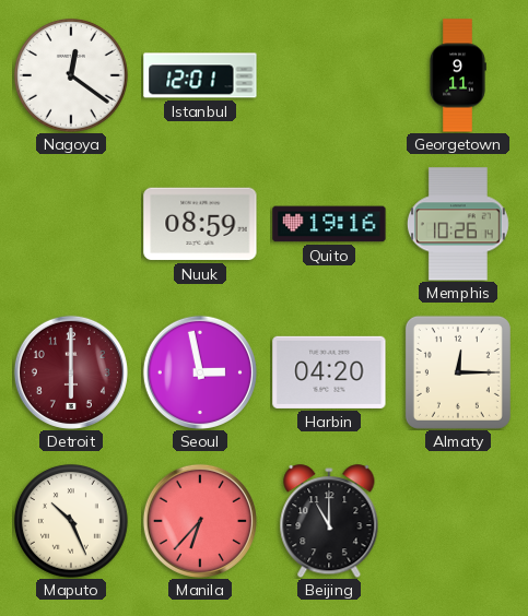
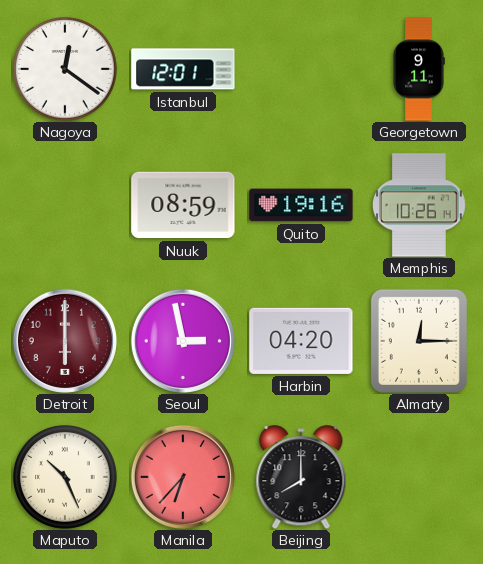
Beijing: 11:00 -> 8:00
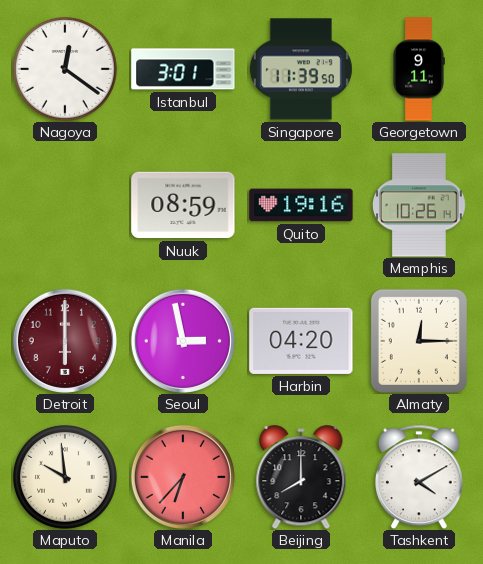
Istanbul: 12:01 -> 3:01
Singapore: none -> 11:39
Maputo: 10:26 -> 9:59
Tashkent: none -> 4:10
